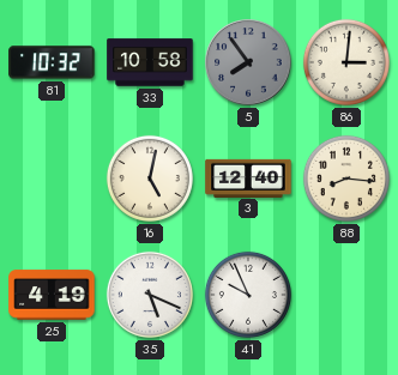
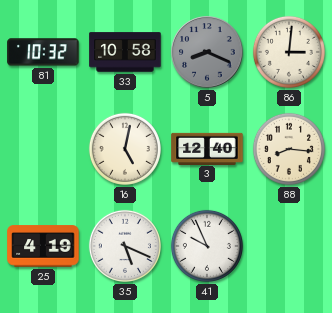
5: 7:54 -> 8:19
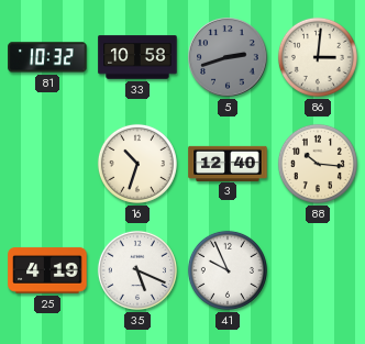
5: 8:19 -> 2:42
16: 5:02 -> 10:33
88: 8:16 -> 10:16
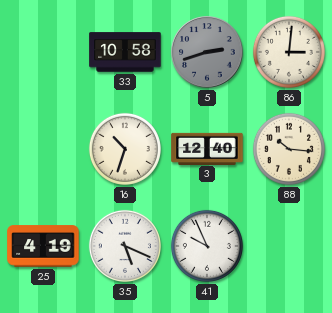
81: 10:32 -> none
